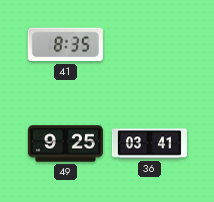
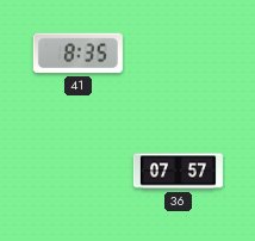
49: 9:25 -> none
36: 03:41 -> 07:57
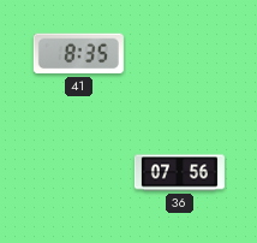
36: 07:57 -> 07:56
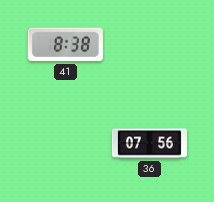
41: 8:35 -> 8:38
